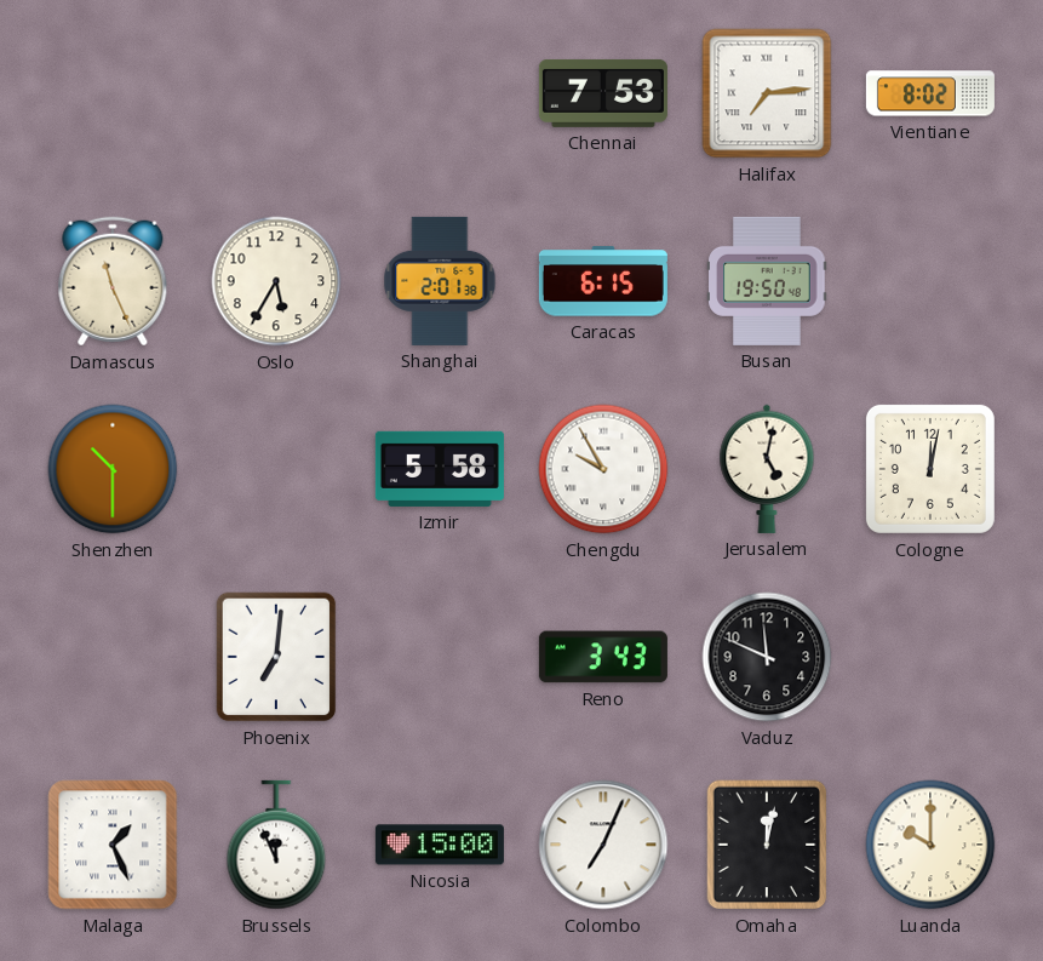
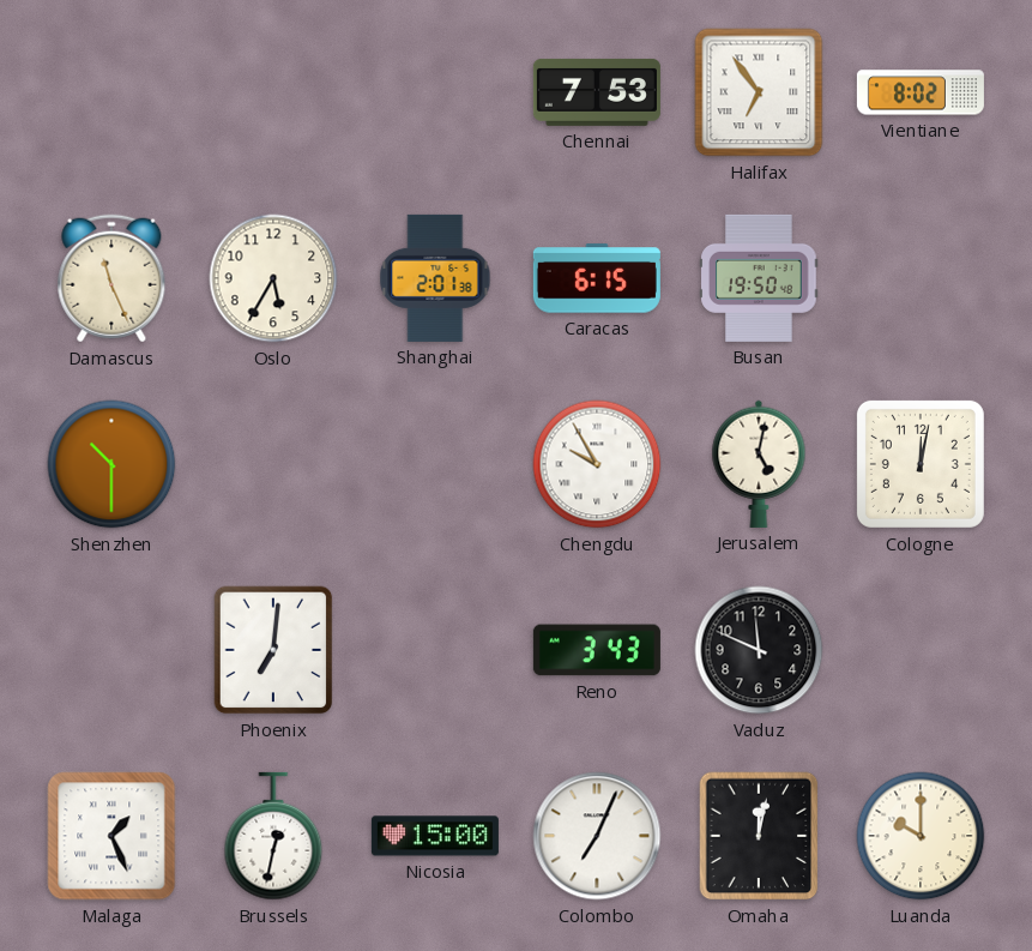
Halifax: 7:14 -> 6:54
Izmir: 5:58 -> none
Brussels: 11:56 -> 12:32
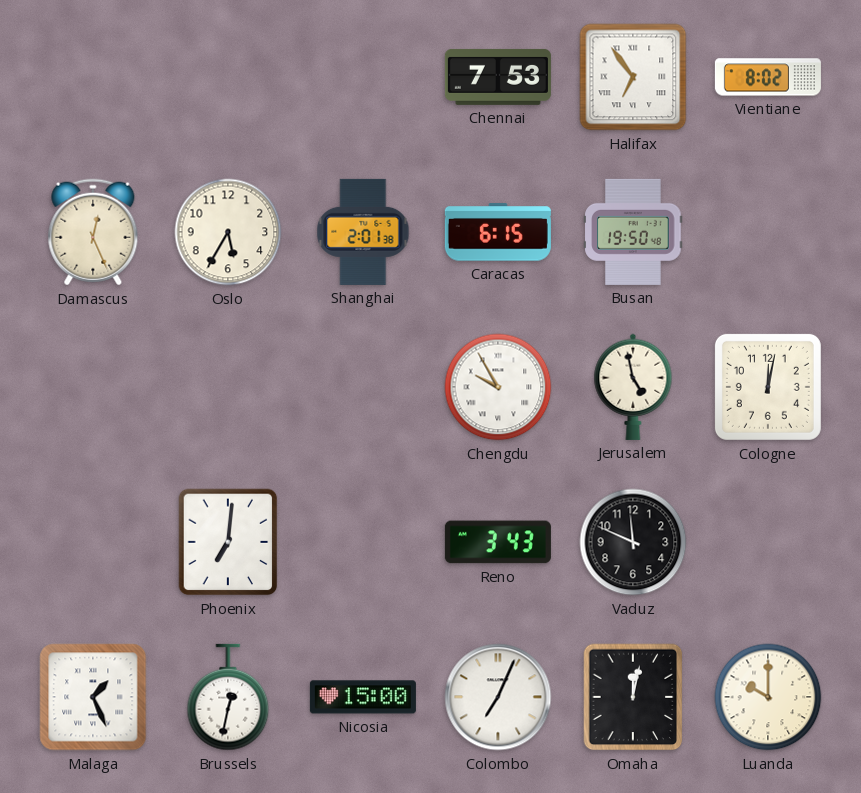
Damascus: 11:26 -> 12:26
Shenzhen: 10:30 -> none
Jerusalem: 5:02 -> 4:58
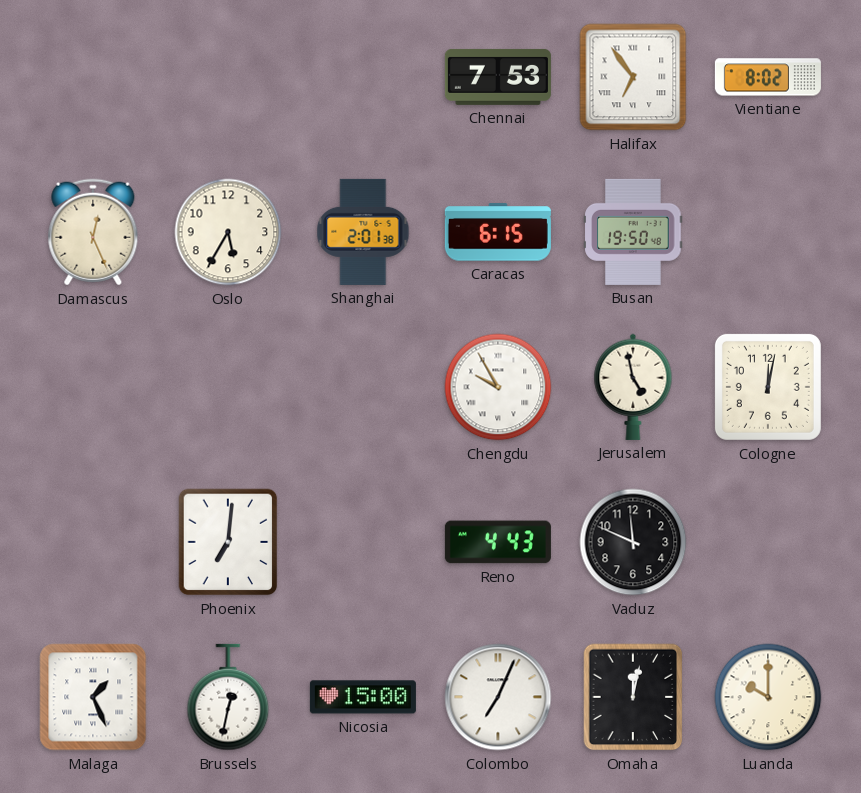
Reno: 3:43 -> 4:43
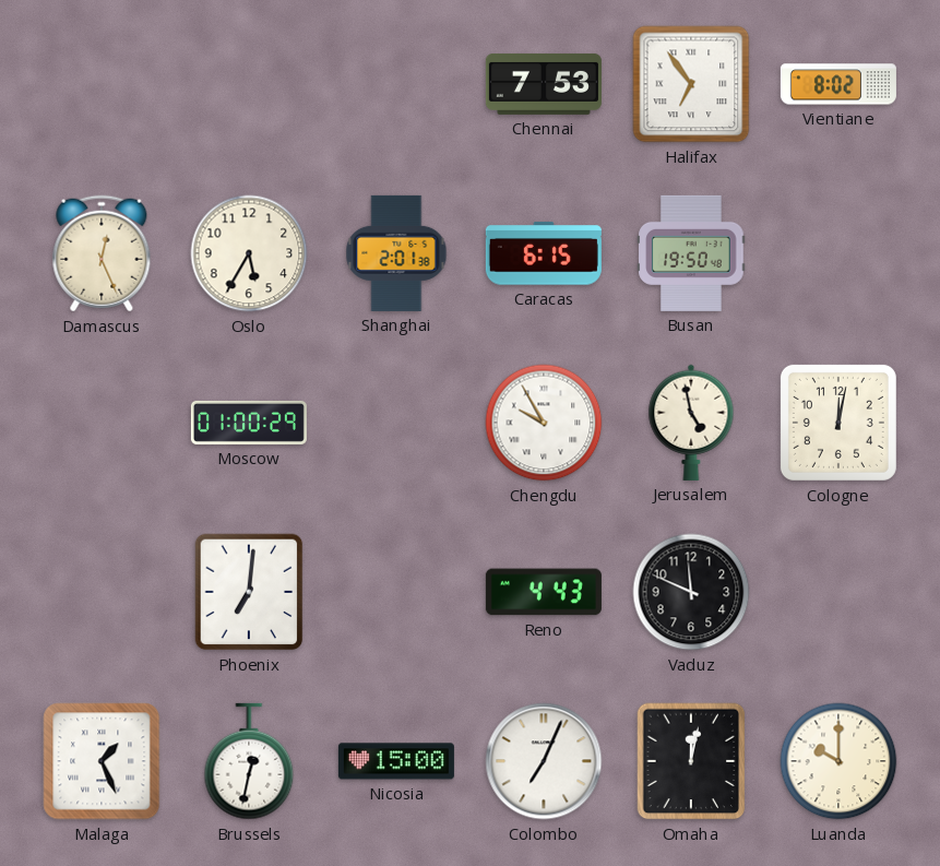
Moscow: none -> 01:00
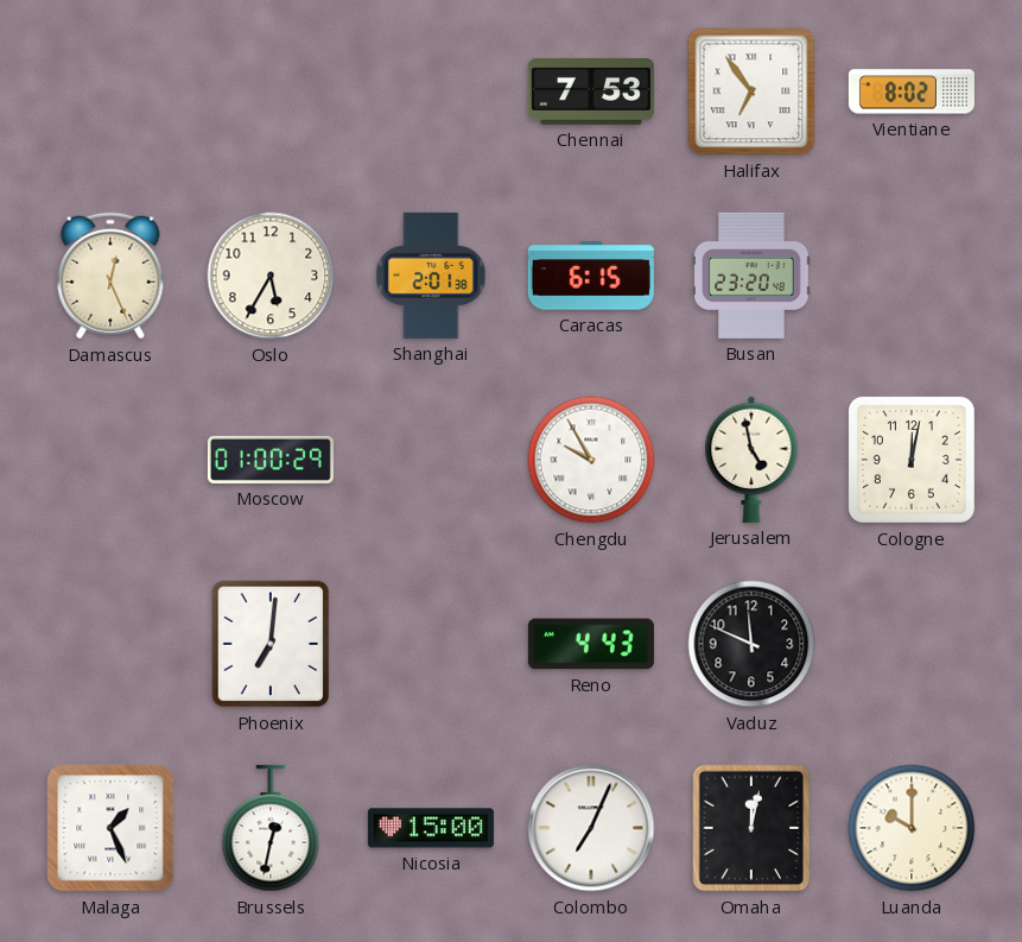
Busan: 19:50 -> 23:20
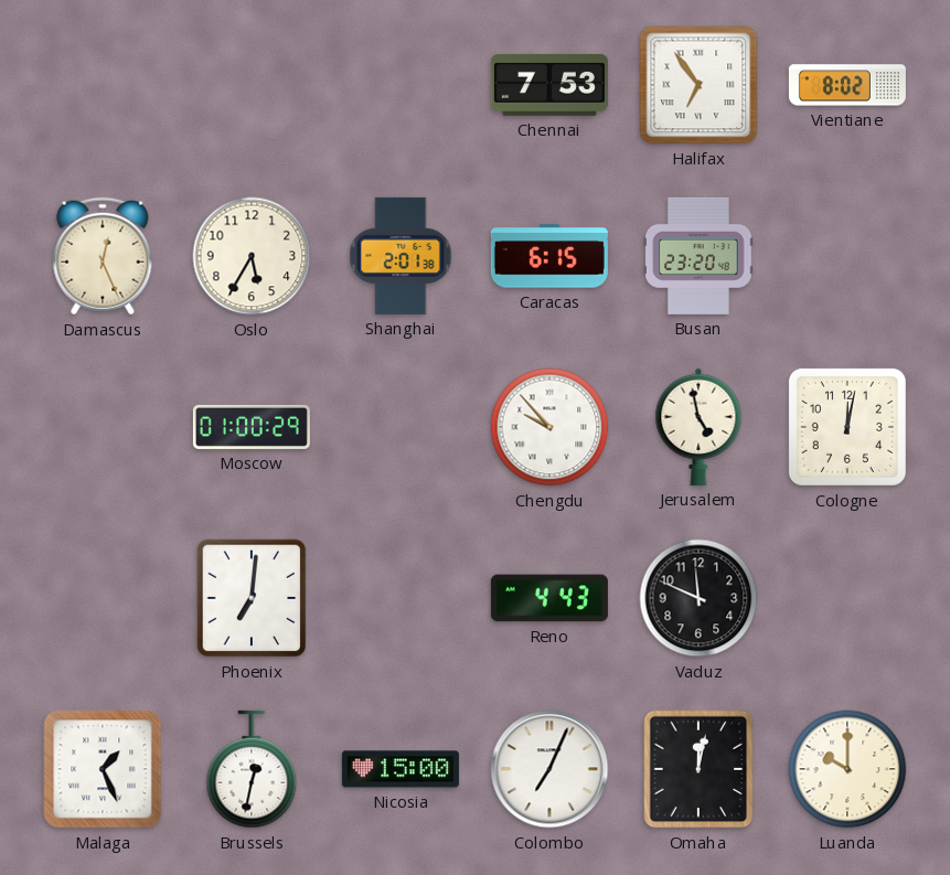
Chengdu: 9:55 -> 9:53
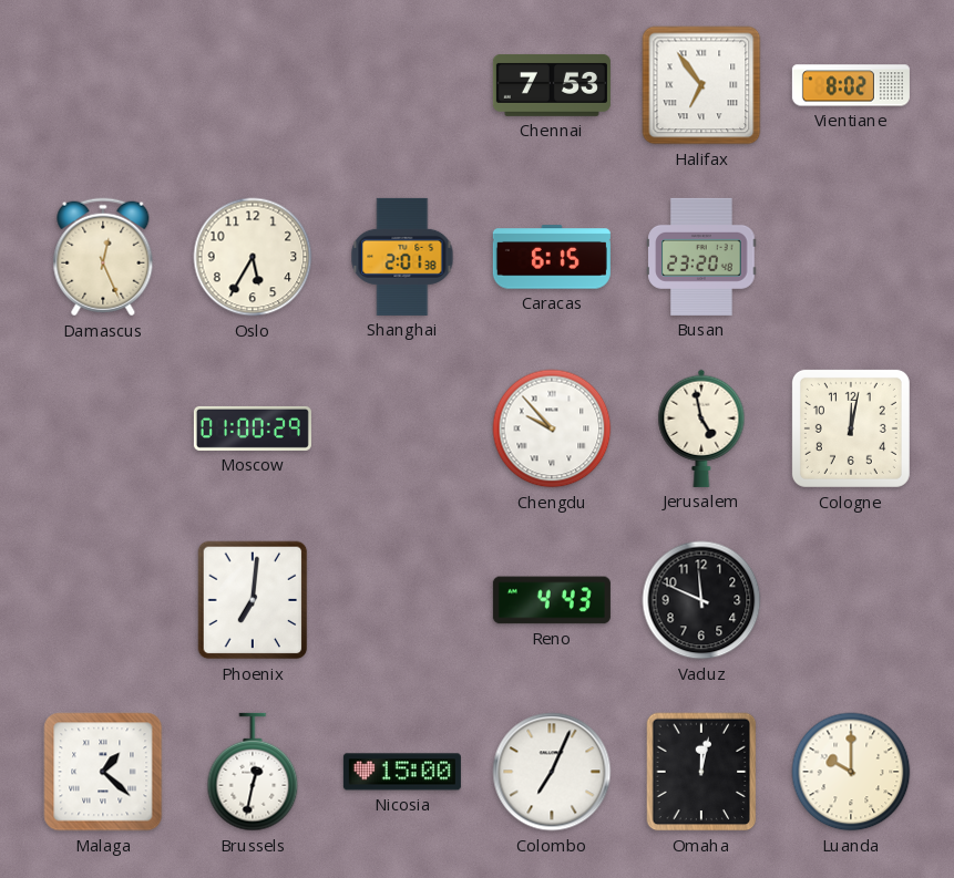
Malaga: 1:26 -> 1:22
